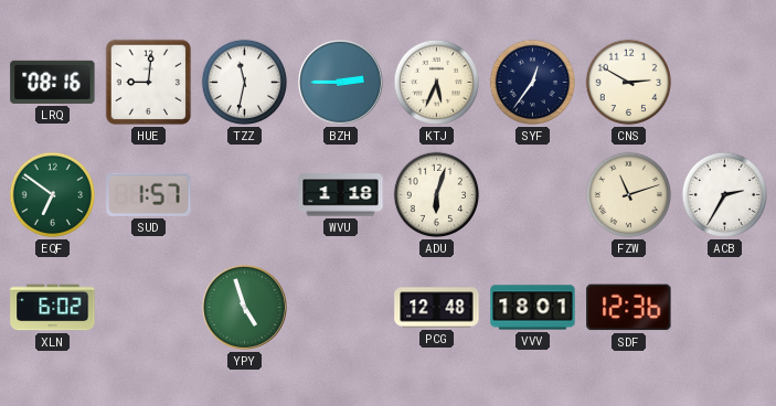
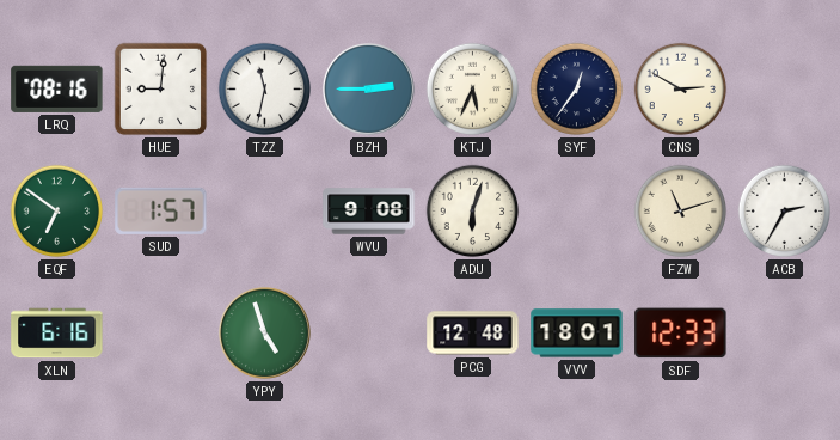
WVU: 1:18 -> 9:08
XLN: 6:02 -> 6:16
SDF: 12:36 -> 12:33
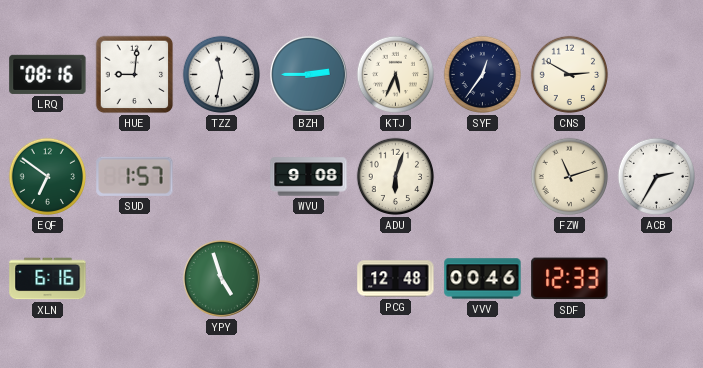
VVV: 18:01 -> 00:46
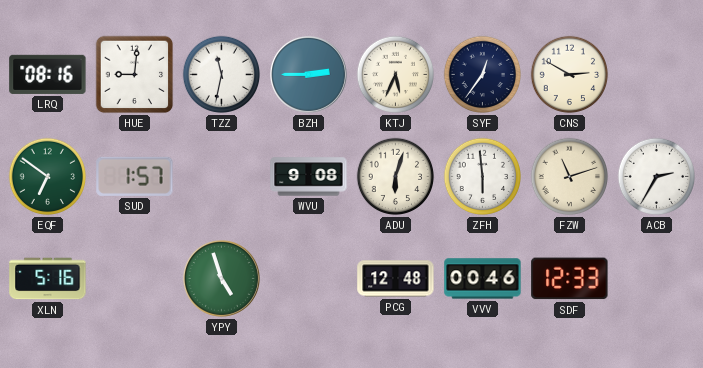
ZFH: none -> 5:59
XLN: 6:16 -> 5:16
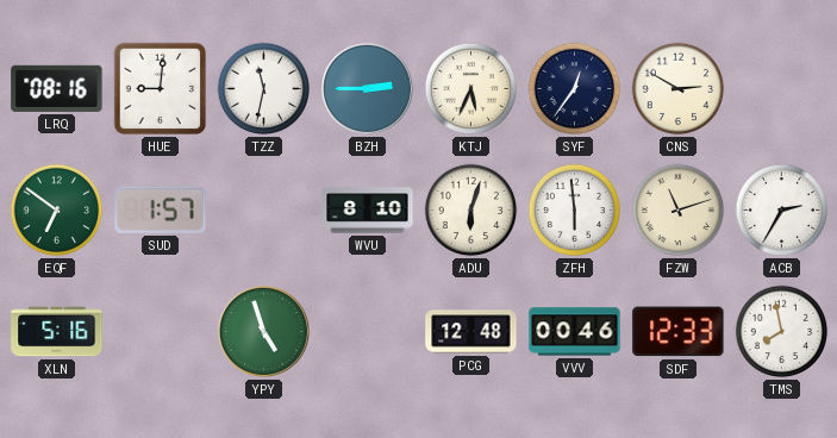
WVU: 9:08 -> 8:10
TMS: none -> 7:58
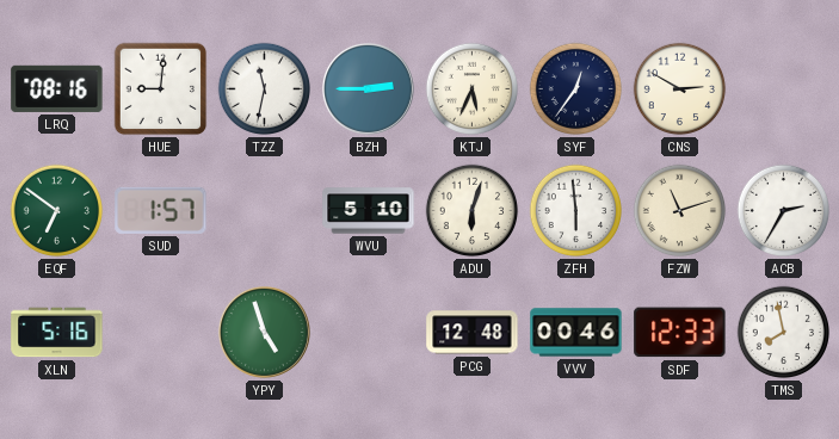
WVU: 8:10 -> 5:10
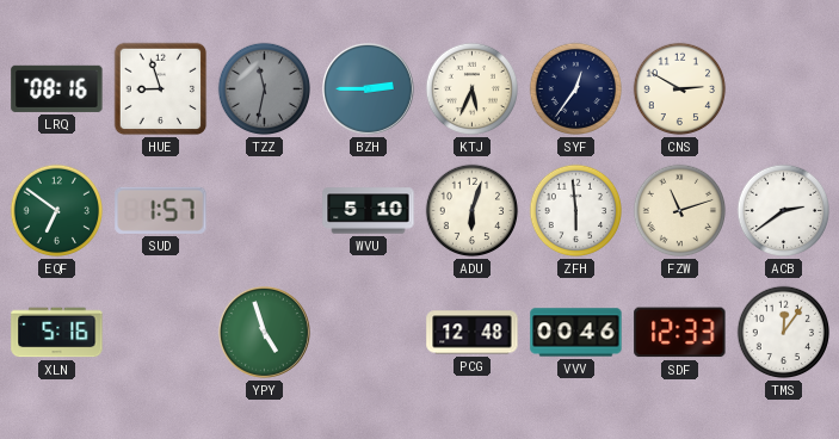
HUE: 9:01 -> 8:57
TZZ dial: white -> grey
ACB: 2:35 -> 2:39
TMS: 7:58 -> 12:06
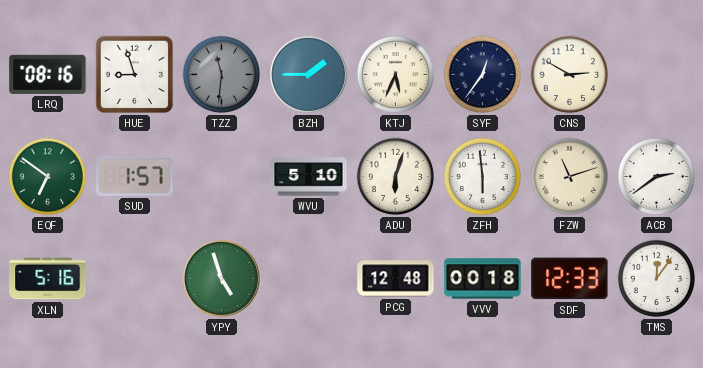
TZZ: 11:32 -> 11:31
BZH: 2:45 -> 1:45
VVV: 00:46 -> 00:18
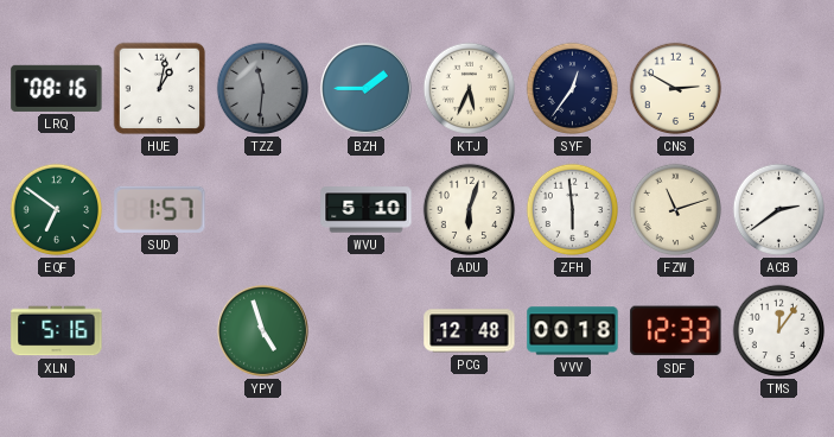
HUE: 8:57 -> 1:02
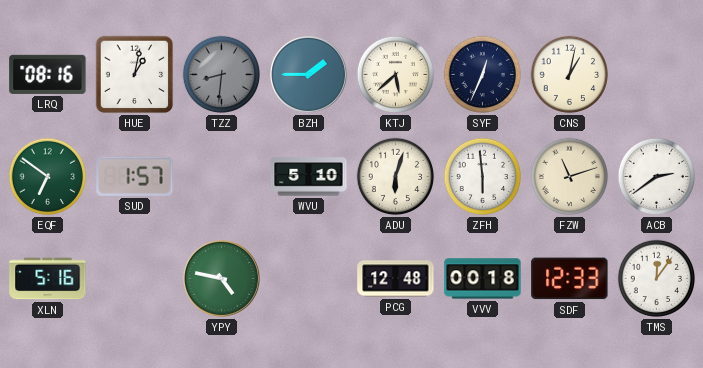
TZZ: 11:31 -> 8:31
KTJ: 5:34 -> 5:38
SYF: 12:36 -> 12:34
CNS: 2:50 -> 1:02
YPY: 4:57 -> 4:47
